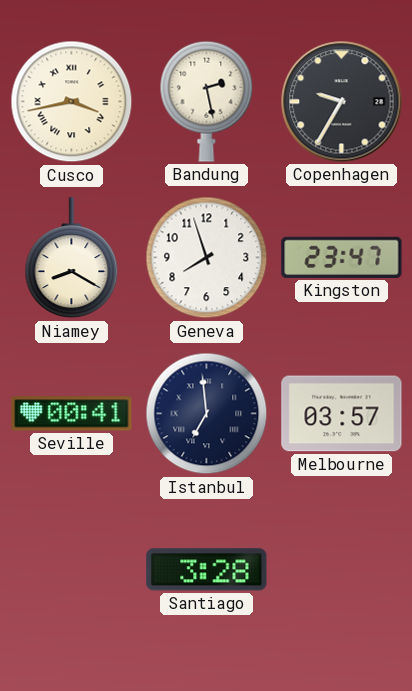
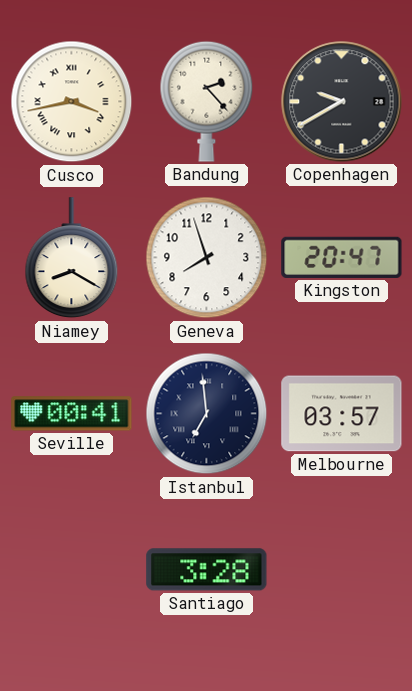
Bandung: 2:28 -> 2:23
Copenhagen: 9:35 -> 9:40
Kingston: 23:47 -> 20:47
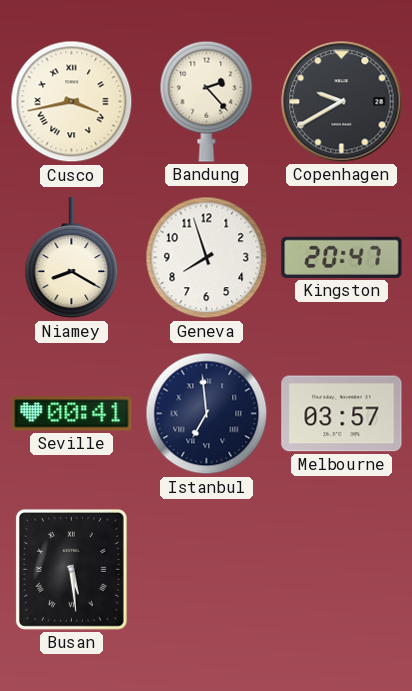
Busan: none -> 5:29
Santiago: 3:28 -> none
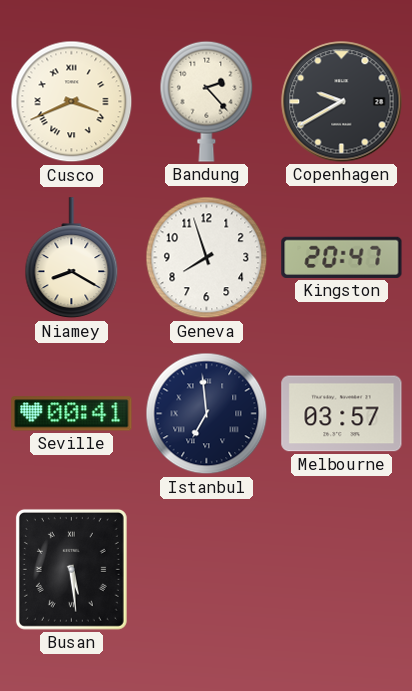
Cusco: 3:43 -> 3:41
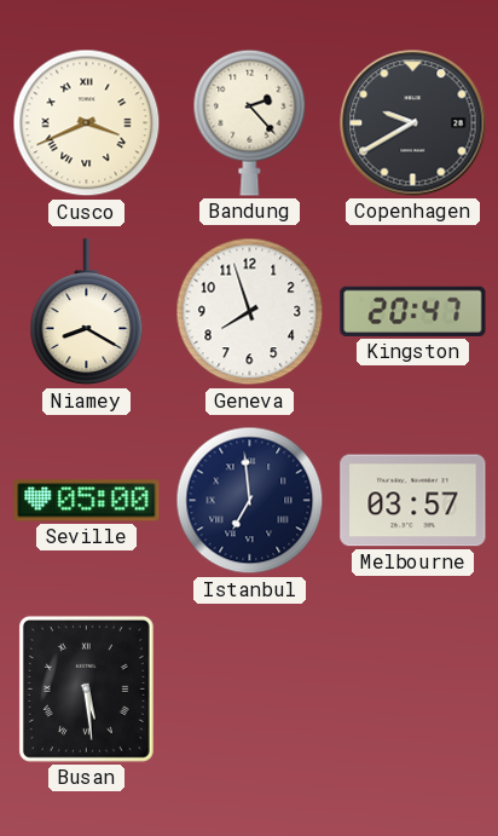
Seville: 00:41 -> 05:00
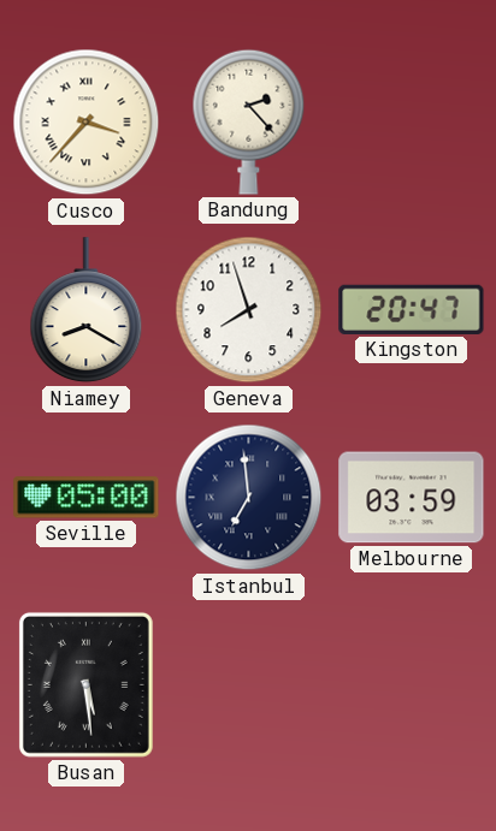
Cusco: 3:41 -> 3:37
Copenhagen: 9:40 -> none
Melbourne: 03:57 -> 03:59
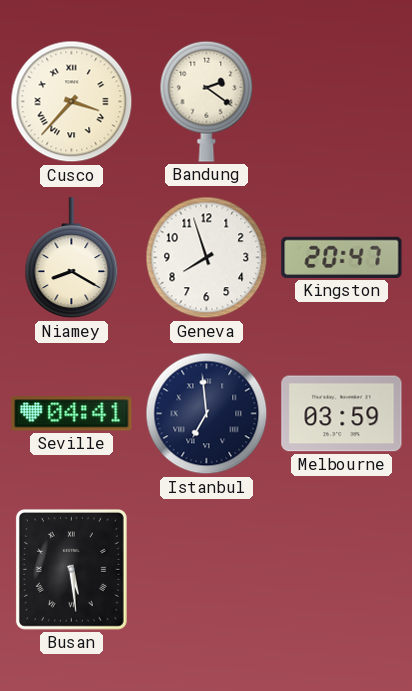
Bandung: 2:23 -> 2:21
Seville: 05:00 -> 04:41
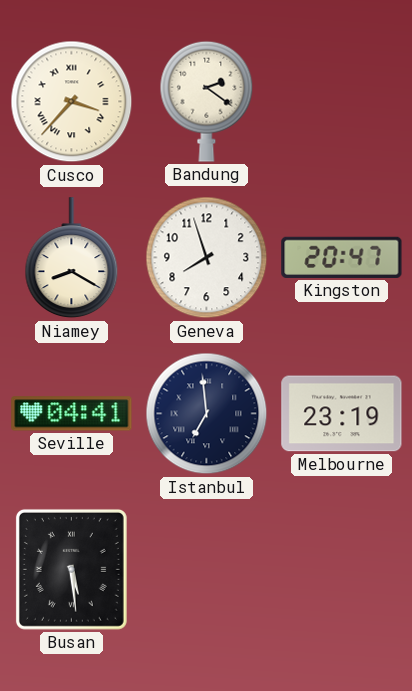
Melbourne: 03:59 -> 23:19
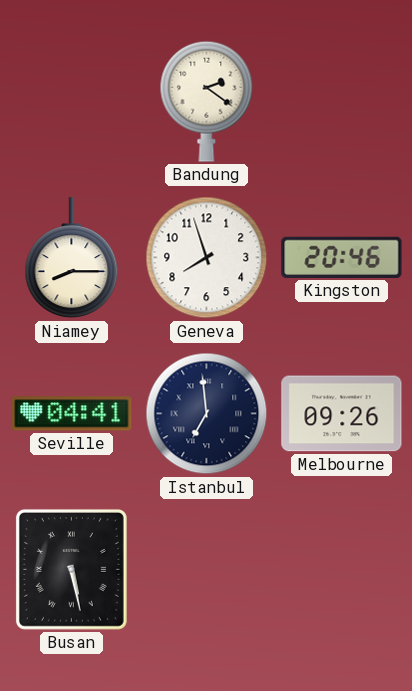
Cusco: 3:37 -> none
Niamey: 8:20 -> 8:15
Kingston: 20:47 -> 20:46
Melbourne: 23:19 -> 09:26
Busan: 5:29 -> 5:28
